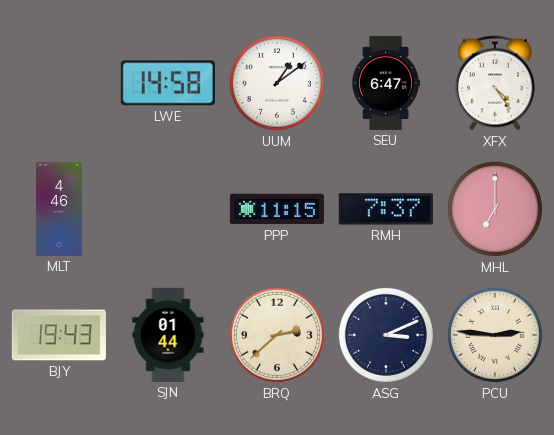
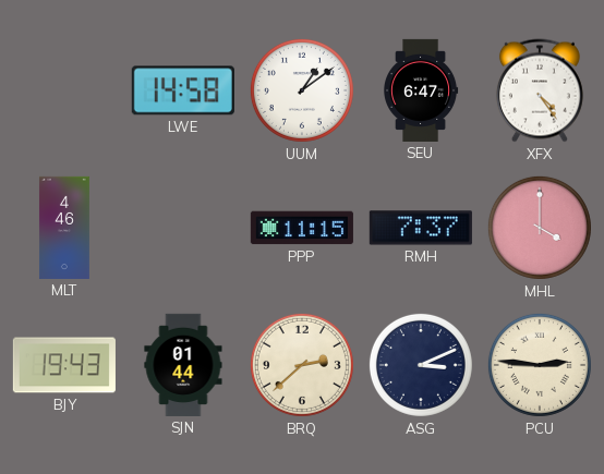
MHL: 7:00 -> 4:00
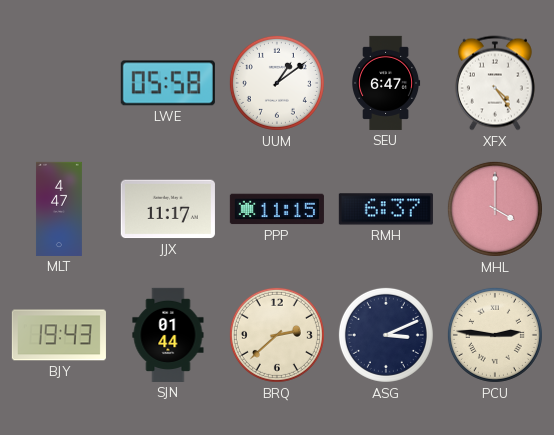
LWE: 14:58 -> 05:58
MLT: 4:46 -> 4:47
JJX: none -> 11:17
RMH: 7:37 -> 6:37
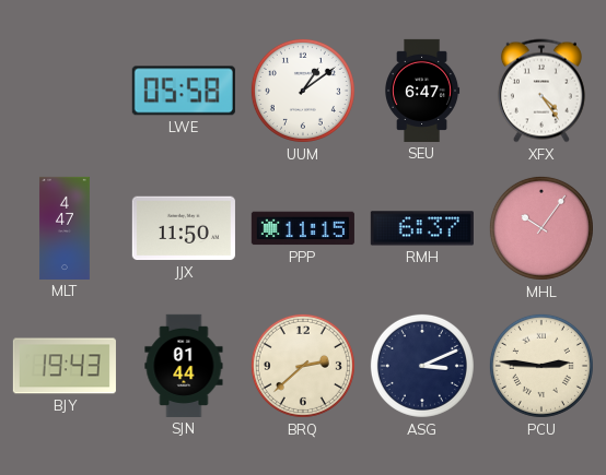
JJX: 11:17 -> 11:50
MHL: 4:00 -> 10:06
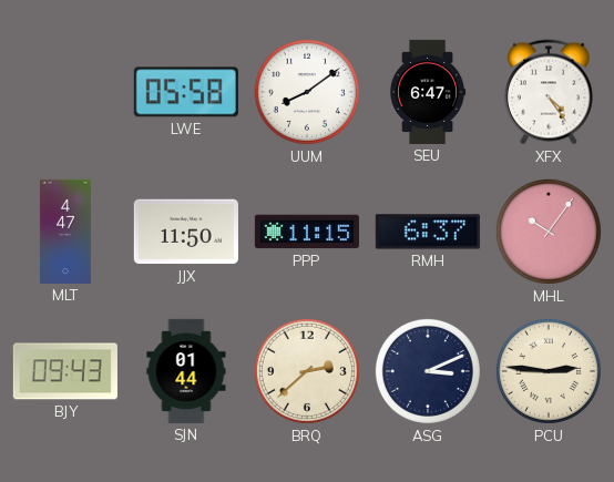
UUM: 1:09 -> 8:09
BJY: 19:43 -> 09:43
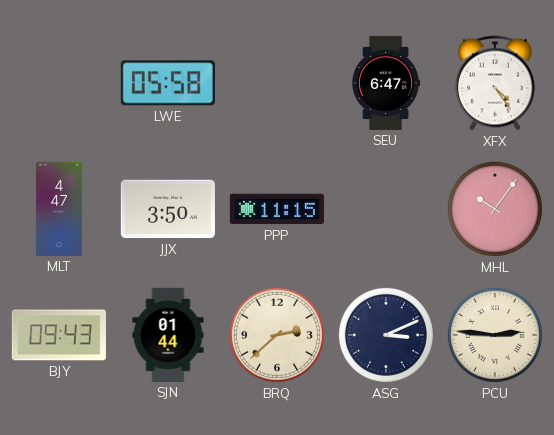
UUM: 8:09 -> none
JJX: 11:50 -> 3:50
RMH: 6:37 -> none
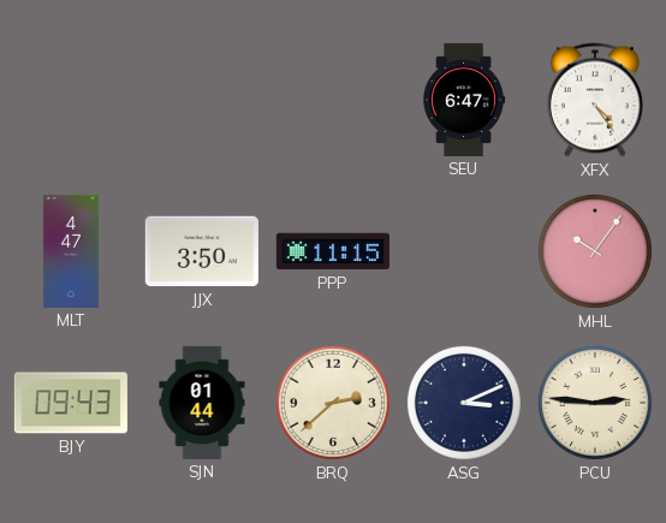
LWE: 05:58 -> none
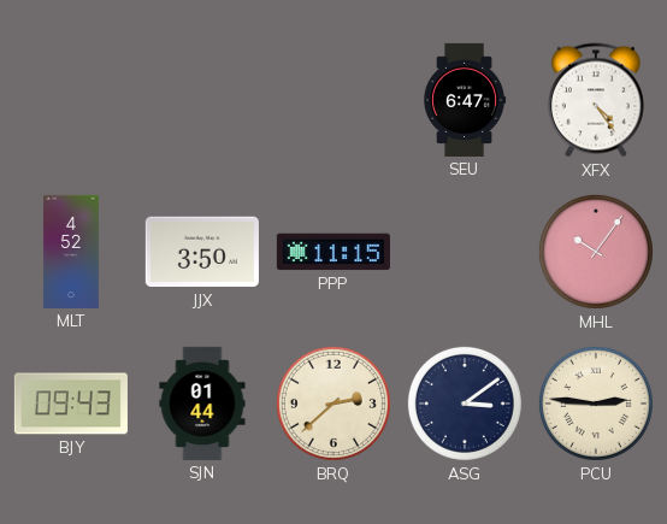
MLT: 4:47 -> 4:52
ASG: 3:11 -> 3:09
